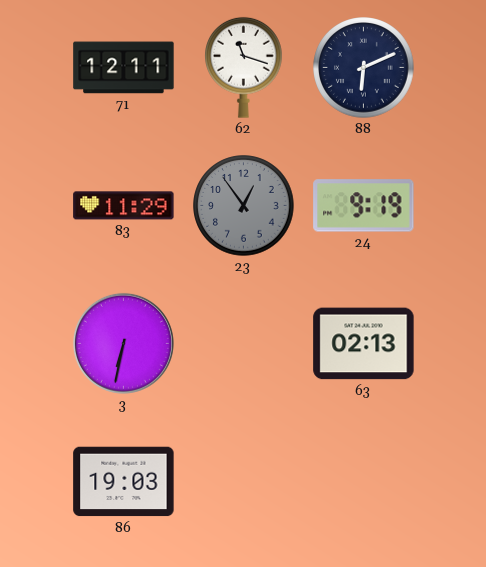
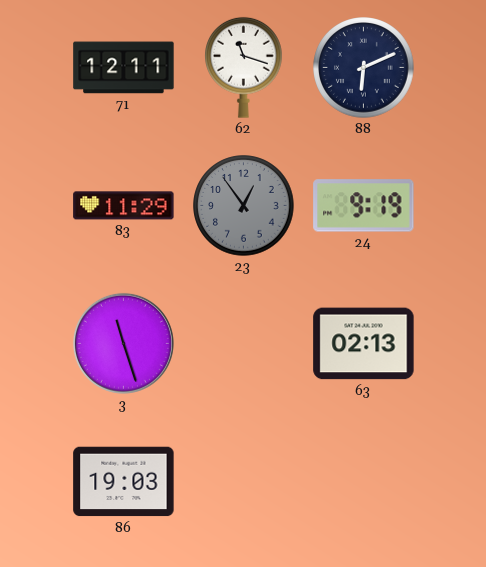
3: 6:32 -> 11:27
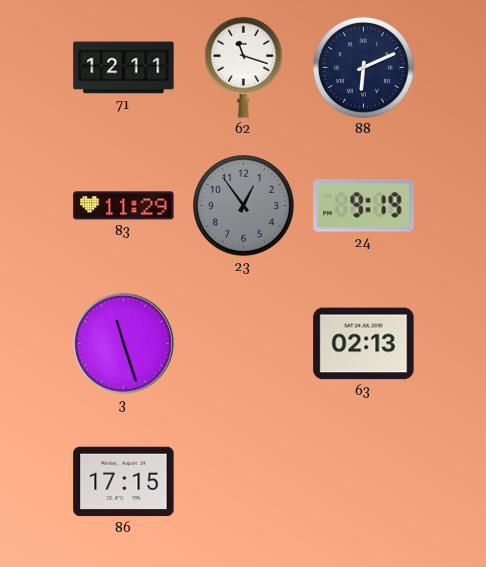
86: 19:03 -> 17:15
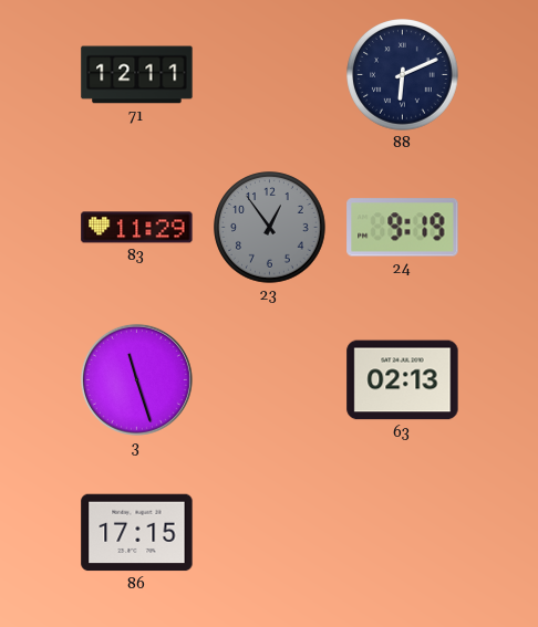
62: 11:18 -> none
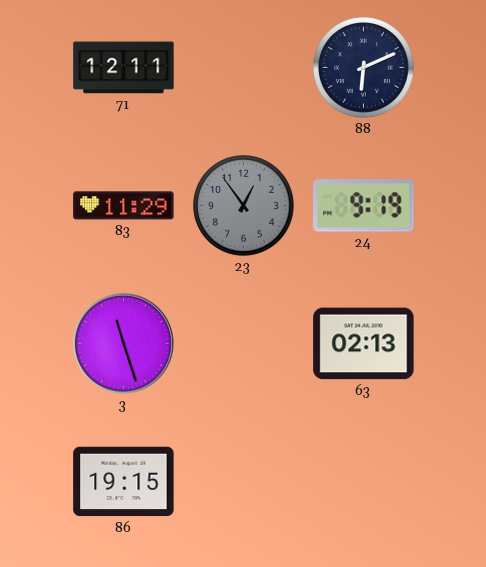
86: 17:15 -> 19:15
